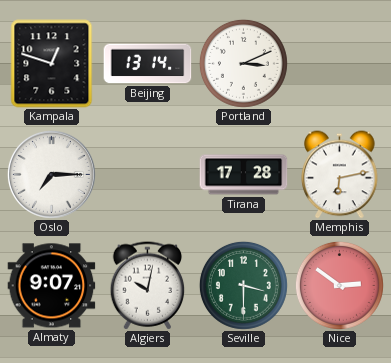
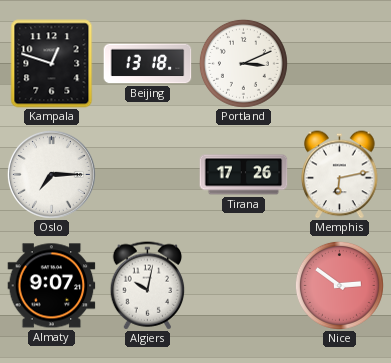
Beijing: 13:14 -> 13:18
Tirana: 17:28 -> 17:26
Seville: 3:30 -> none
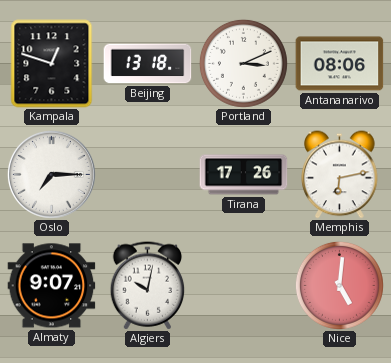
Antananarivo: none -> 08:06
Nice: 2:51 -> 5:01
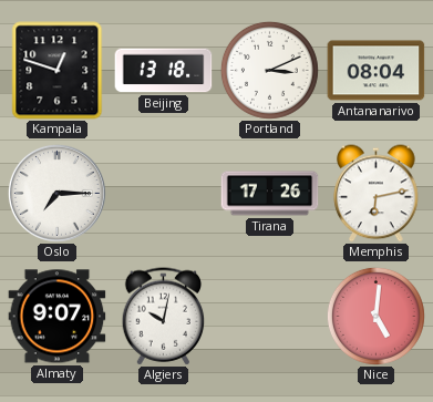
Antananarivo: 08:06 -> 08:04
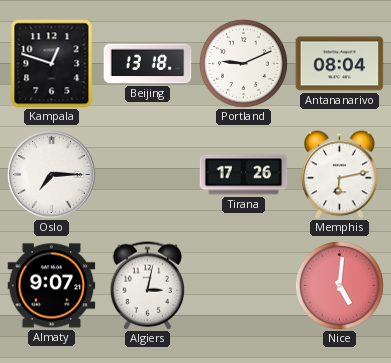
Portland: 3:11 -> 9:11
Algiers: 10:02 -> 3:02
